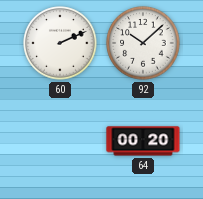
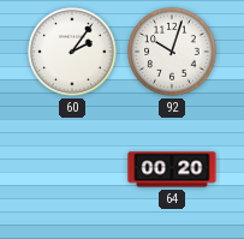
60: 2:11 -> 2:06
92: 10:08 -> 10:03
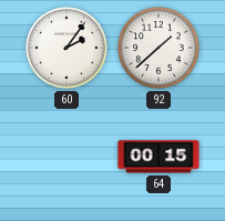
92: 10:03 -> 1:38
64: 00:20 -> 00:15
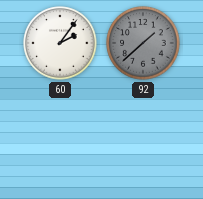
92 dial: white -> grey
64: 00:15 -> none
